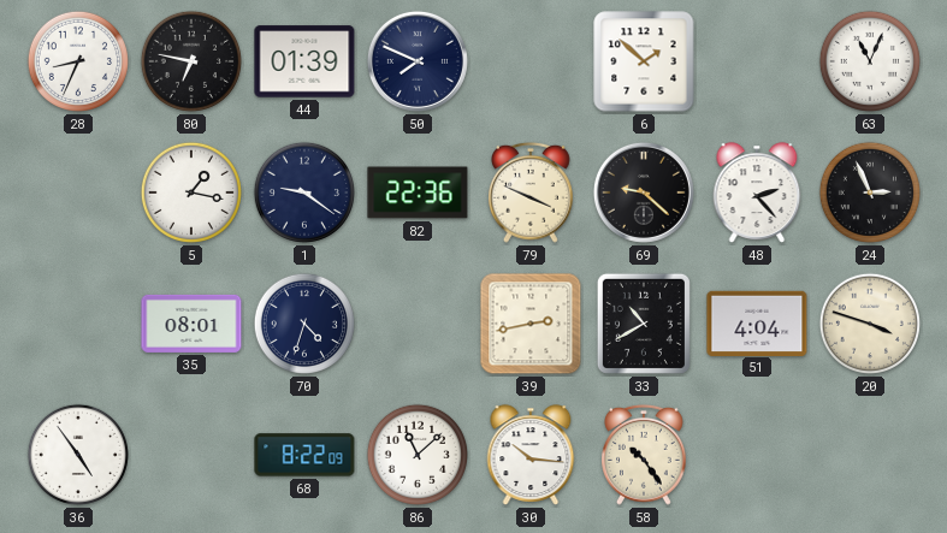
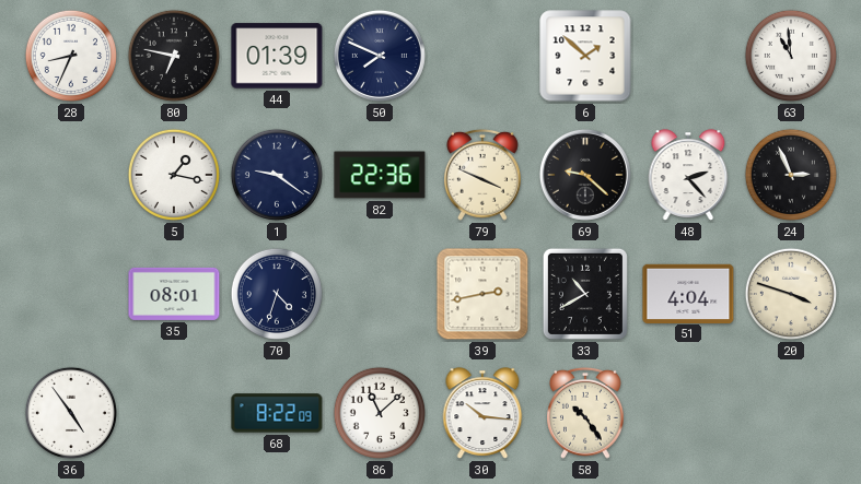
63: 11:04 -> 10:59
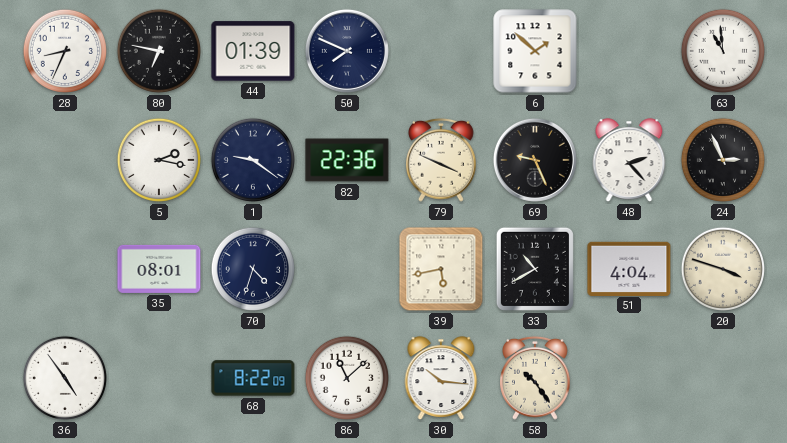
5: 1:17 -> 2:17
69: 9:22 -> 9:26
39: 2:43 -> 5:43
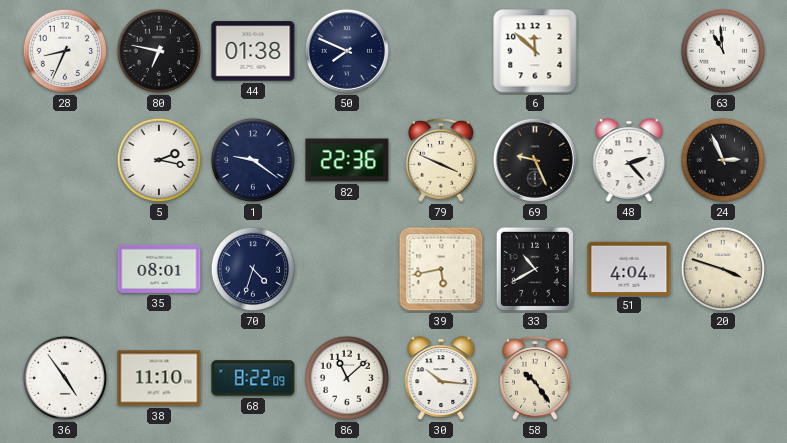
44: 01:39 -> 01:38
6: 1:52 -> 11:52
38: none -> 11:10
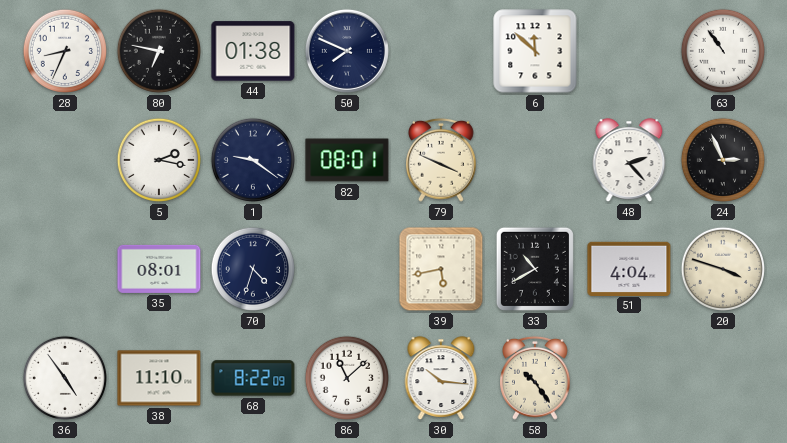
63: 10:59 -> 10:54
82: 22:36 -> 08:01
69: 9:26 -> none
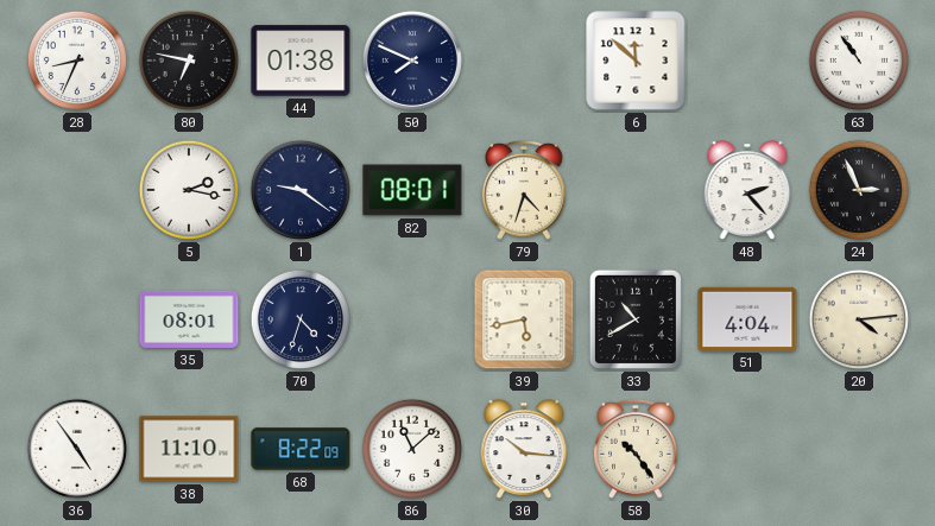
79: 3:49 -> 4:33
20: 3:48 -> 4:14
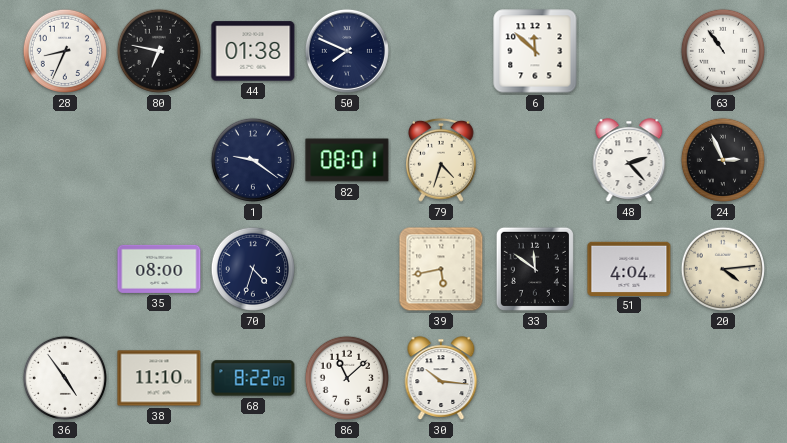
5: 2:17 -> none
35: 08:01 -> 08:00
33: 10:40 -> 11:51
58: 10:24 -> none
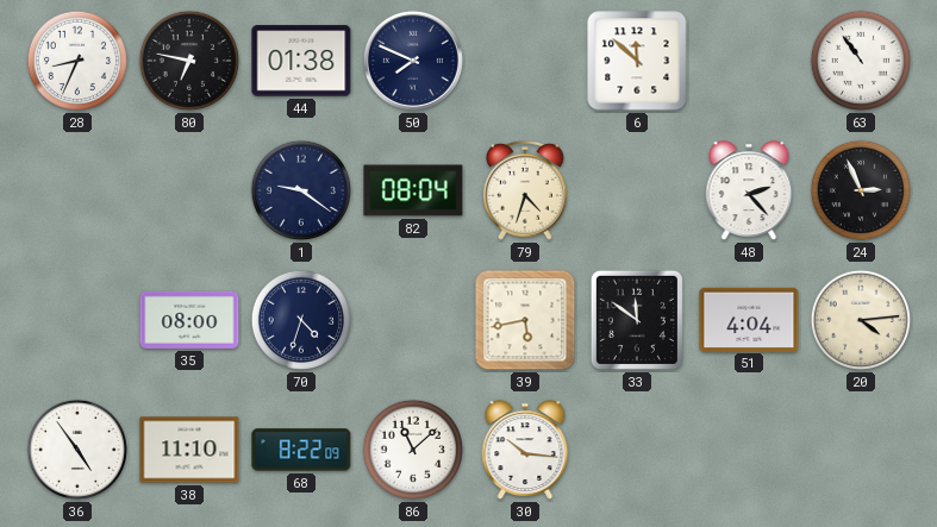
82: 08:01 -> 08:04
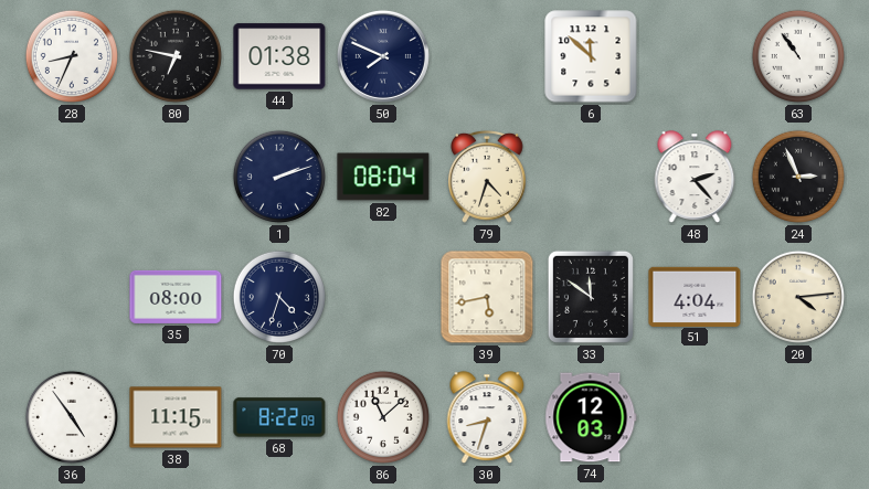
1: 9:21 -> 2:12
38: 11:10 -> 11:15
30: 10:16 -> 8:33
74: none -> 12:03
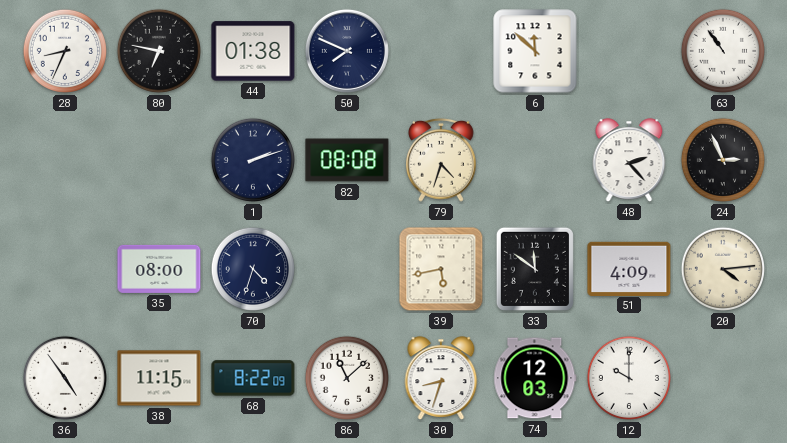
82: 08:04 -> 08:08
51: 4:04 -> 4:09
12: none -> 10:00
